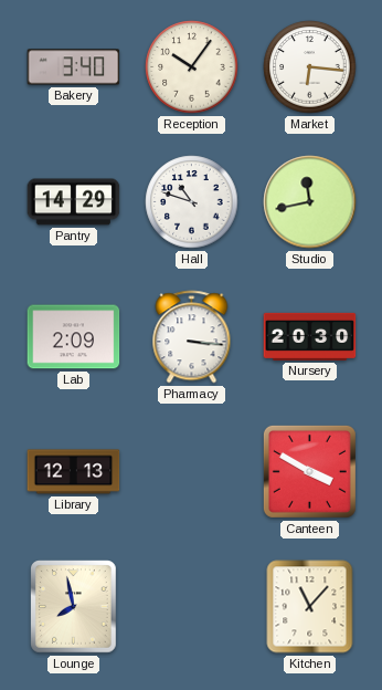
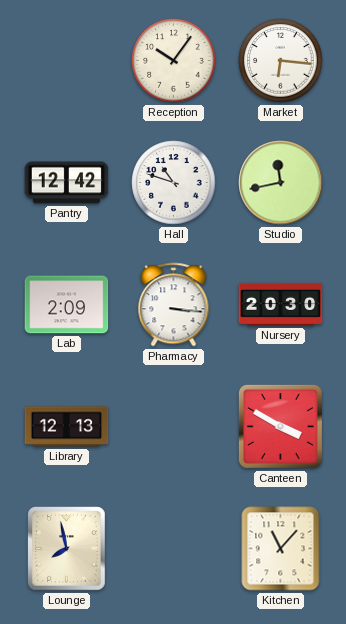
Bakery: 3:40 -> none
Pantry: 14:29 -> 12:42
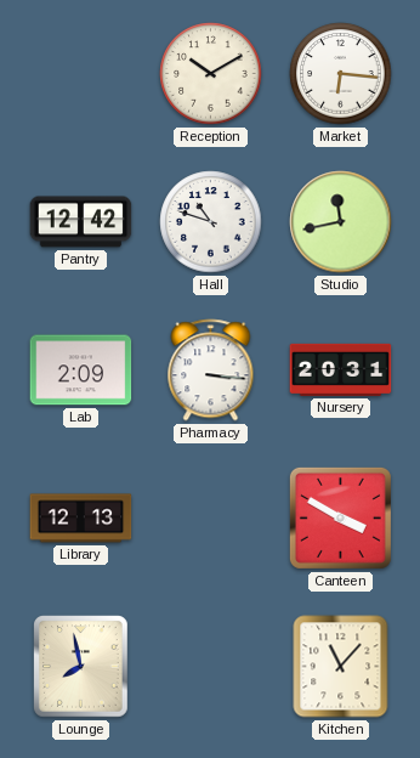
Reception: 10:06 -> 10:10
Nursery: 20:30 -> 20:31
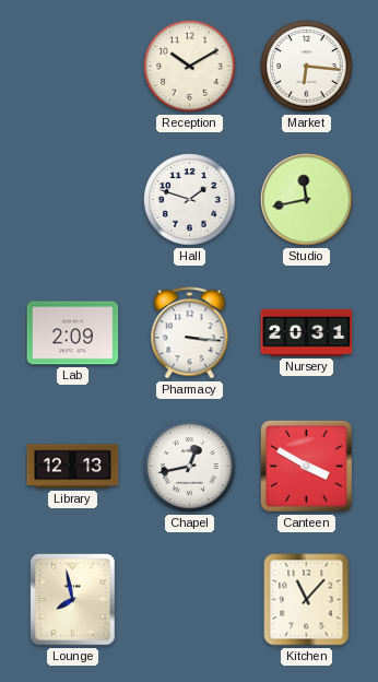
Pantry: 12:42 -> none
Hall: 10:48 -> 1:48
Chapel: none -> 12:43
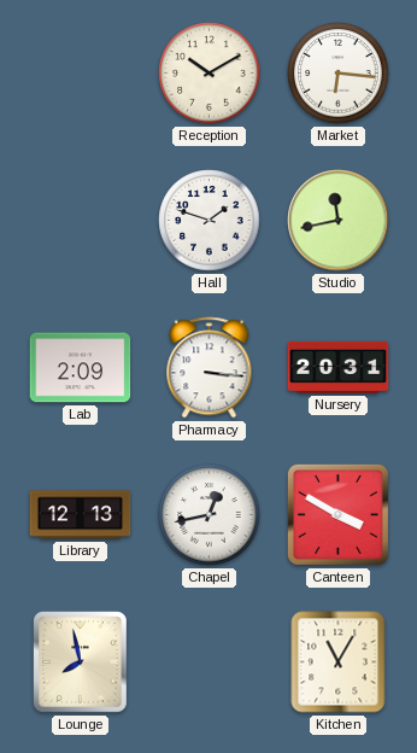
Kitchen: 11:07 -> 11:05
